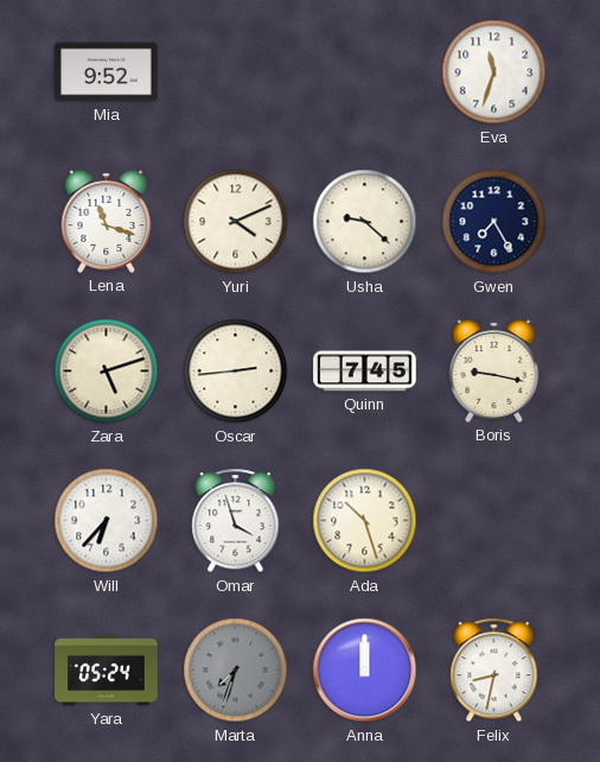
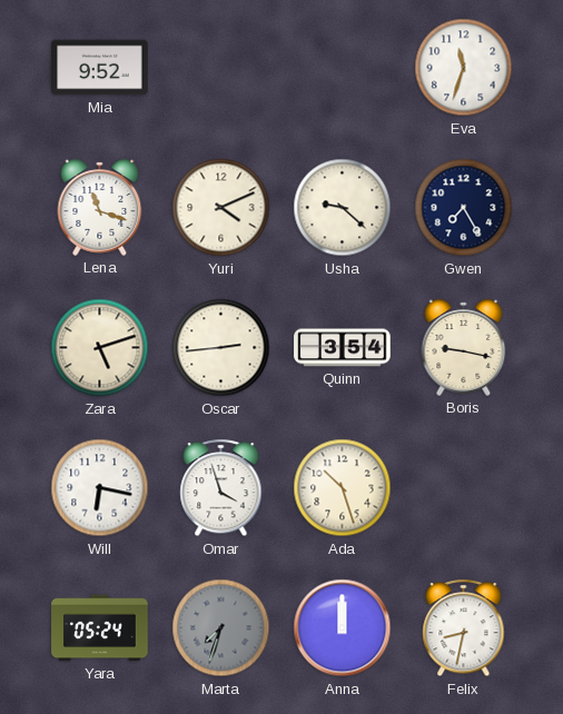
Quinn: 7:45 -> 3:54
Will: 6:37 -> 6:17
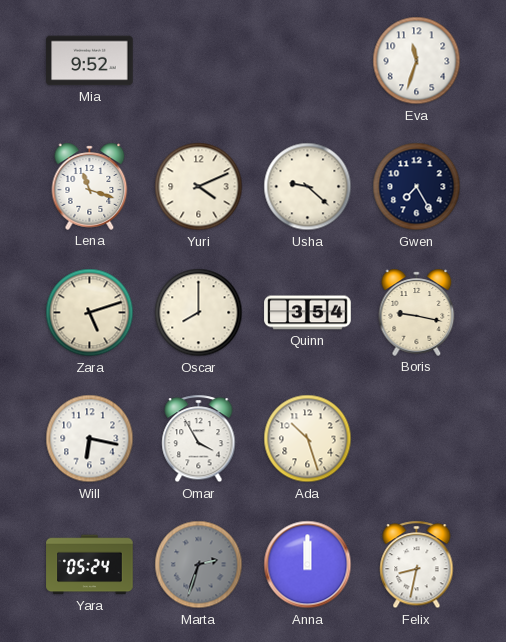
Oscar: 2:44 -> 8:00
Omar: 3:57 -> 3:55
Marta: 7:33 -> 2:33
